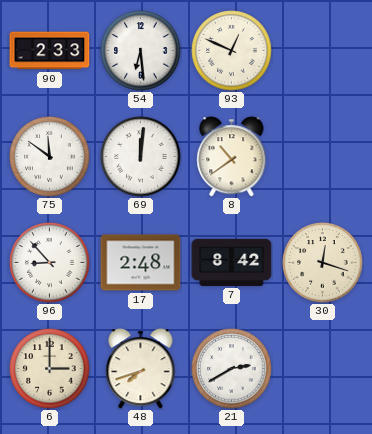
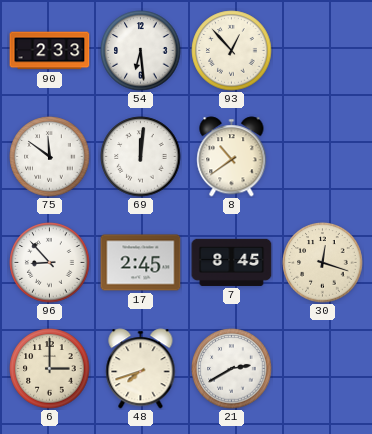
93: 12:49 -> 12:53
17: 2:48 -> 2:45
7: 8:42 -> 8:45
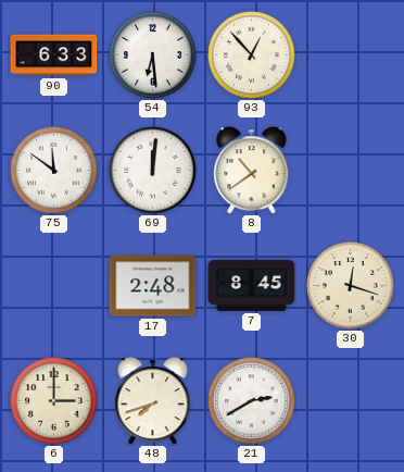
90: 2:33 -> 6:33
96: 8:53 -> none
17: 2:45 -> 2:48
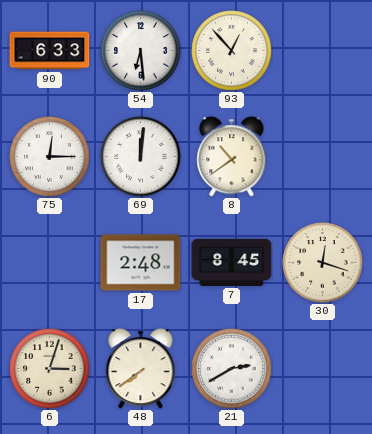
75: 11:51 -> 12:15
6: 3:00 -> 3:03
48: 7:42 -> 7:39
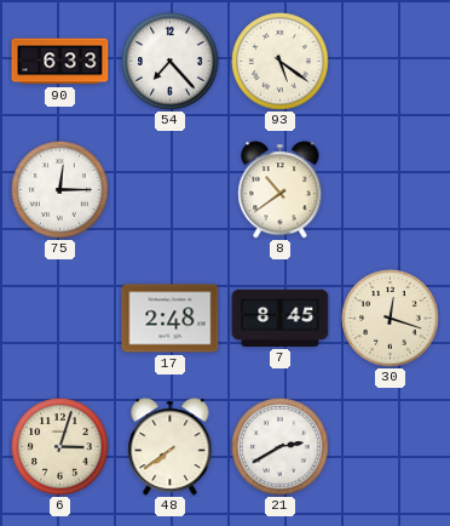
54: 6:29 -> 7:23
93: 12:53 -> 5:21
69: 12:01 -> none
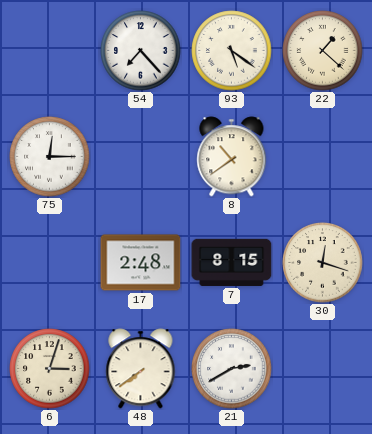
90: 6:33 -> none
22: none -> 1:22
7: 8:45 -> 8:15
